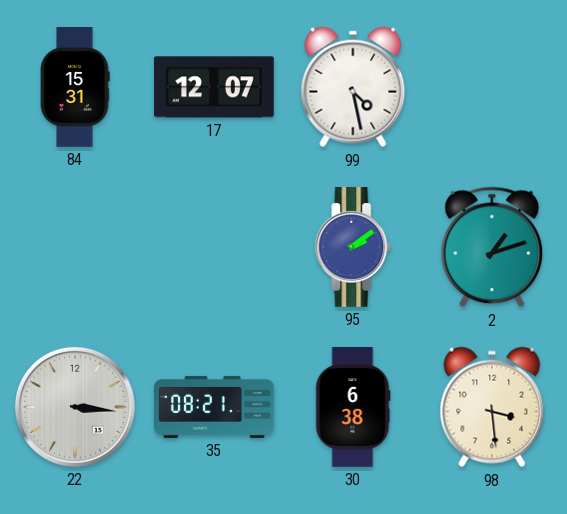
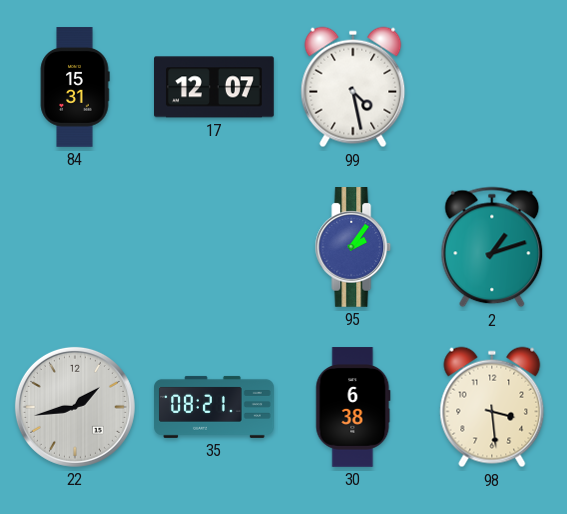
95: 2:09 -> 2:06
22: 3:16 -> 1:43
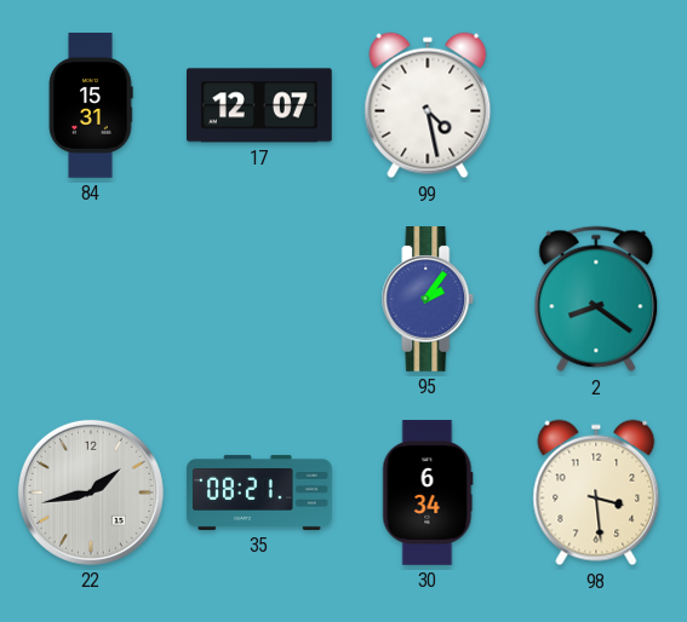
2: 1:12 -> 8:21
30: 6:38 -> 6:34
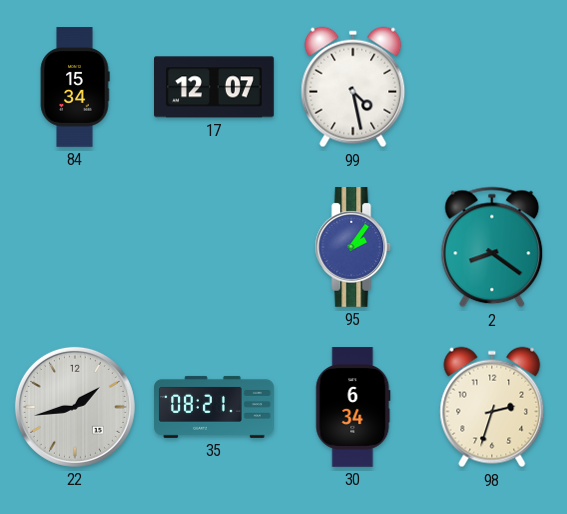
84: 15:31 -> 15:34
98: 3:29 -> 2:33
